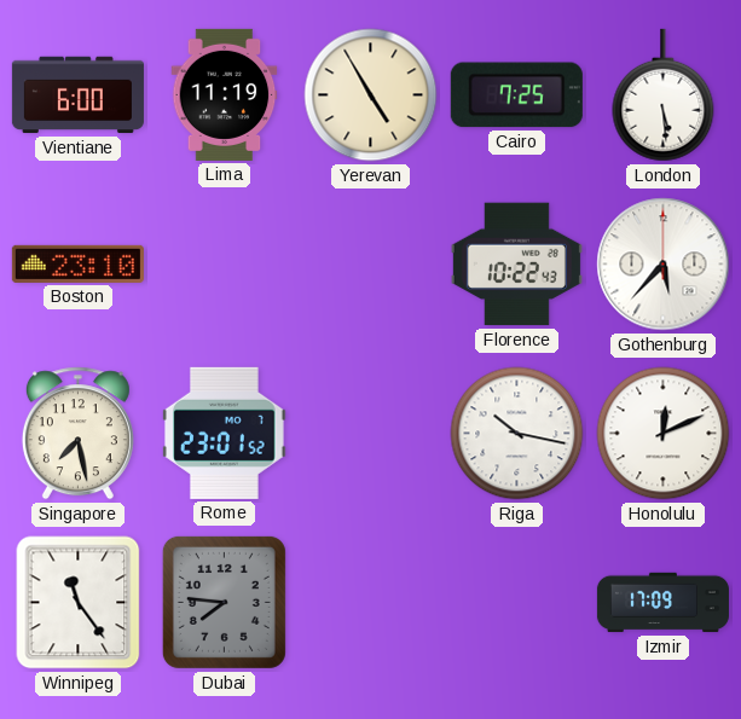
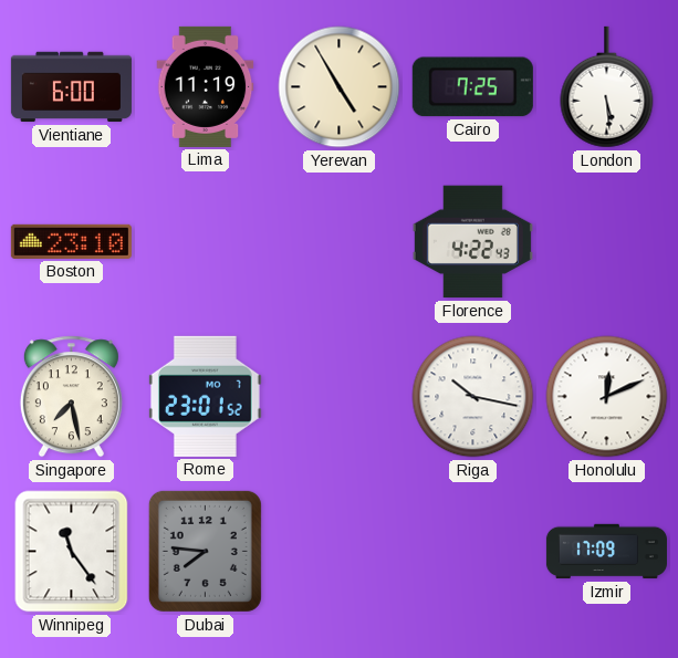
Florence: 10:22 -> 4:22
Gothenburg: 5:37 -> none
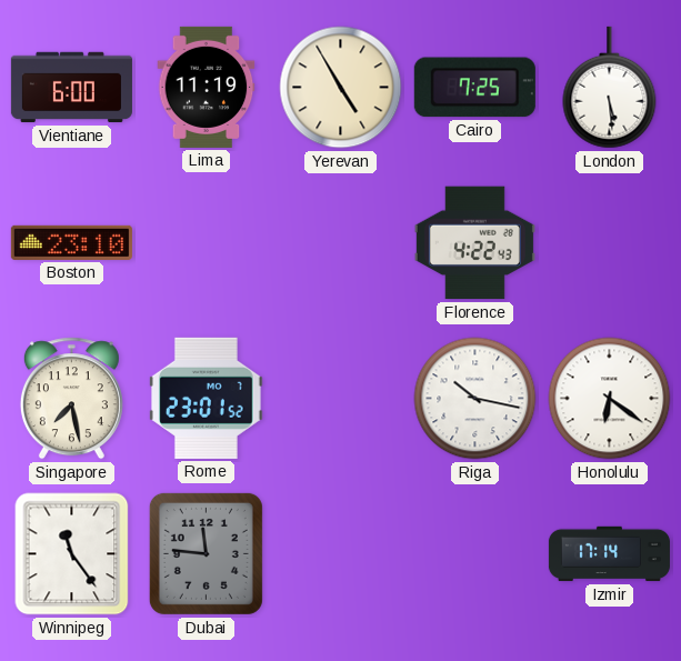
Honolulu: 12:11 -> 6:21
Dubai: 7:46 -> 11:46
Izmir: 17:09 -> 17:14
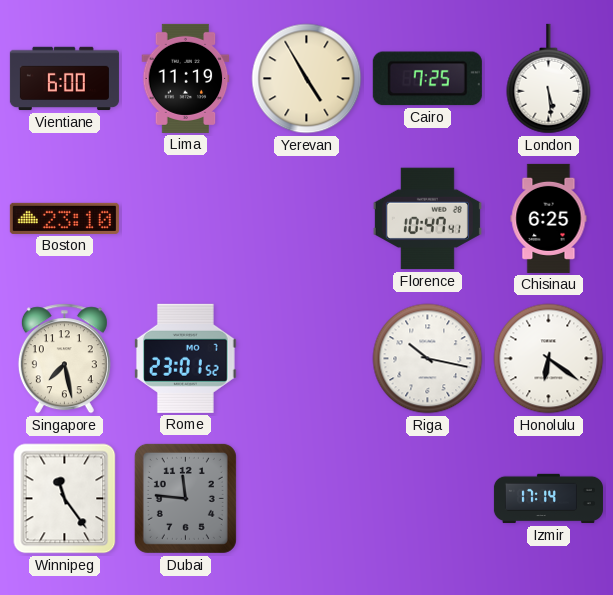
Florence: 4:22 -> 10:47
Chisinau: none -> 6:25
